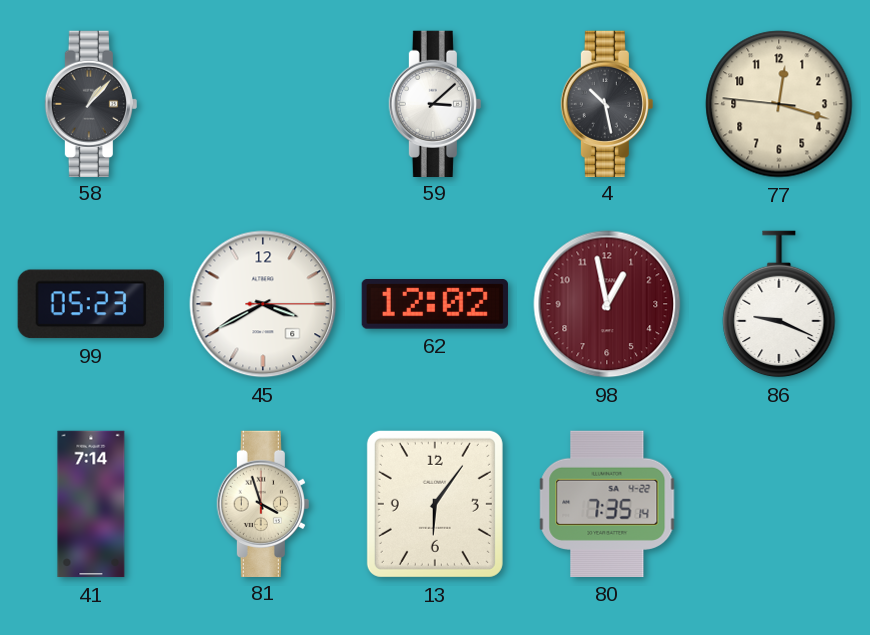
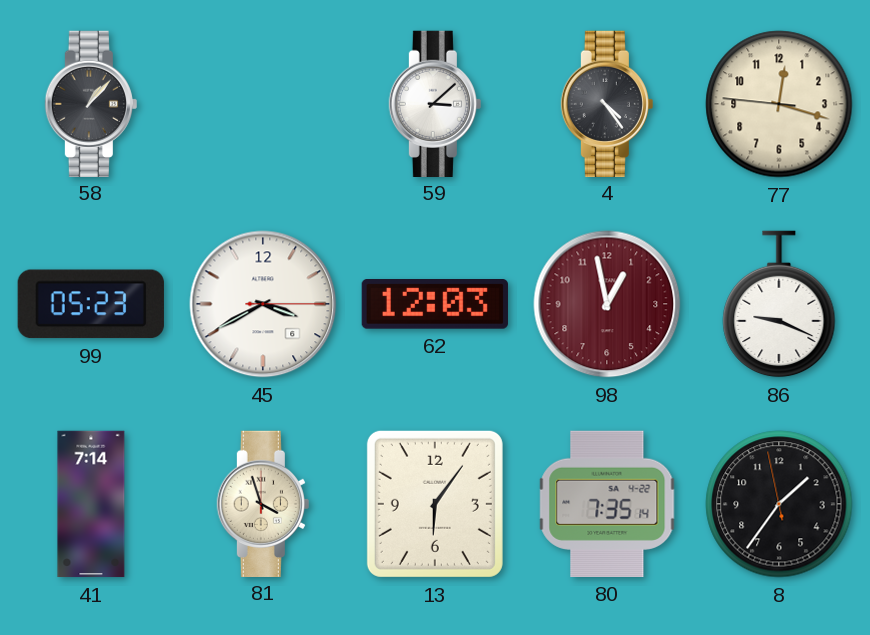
4: 10:28 -> 4:24
62: 12:02 -> 12:03
8: none -> 1:35
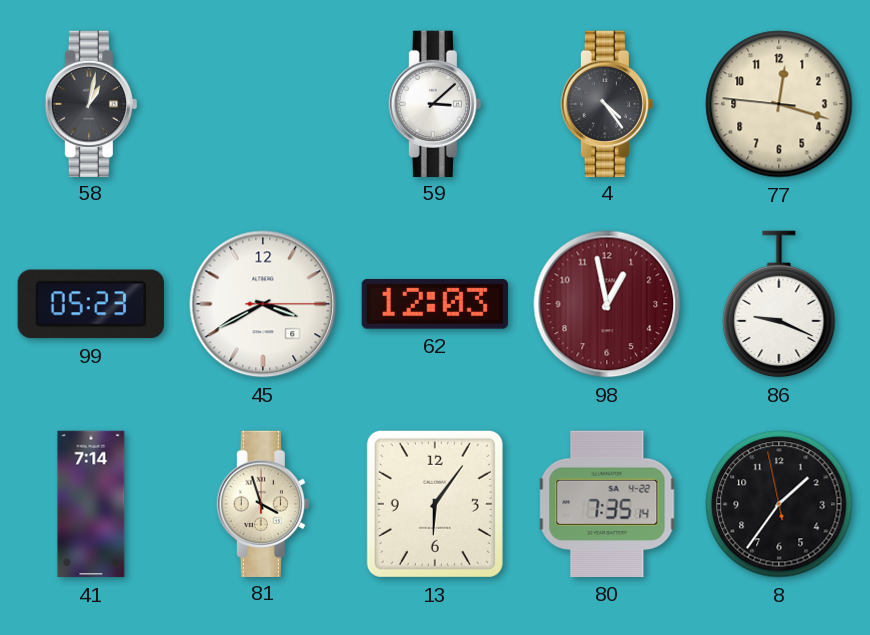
58: 1:07 -> 1:02
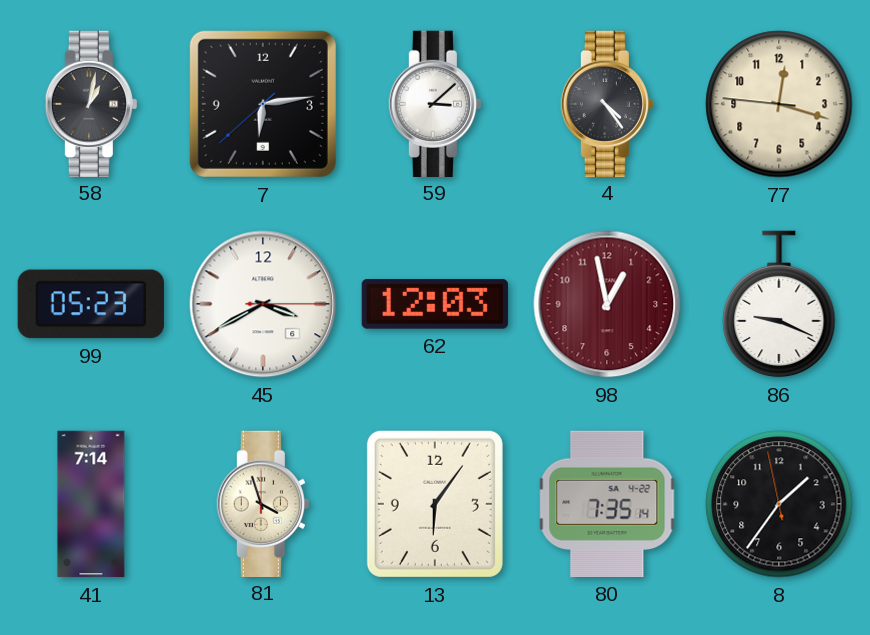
7: none -> 6:13
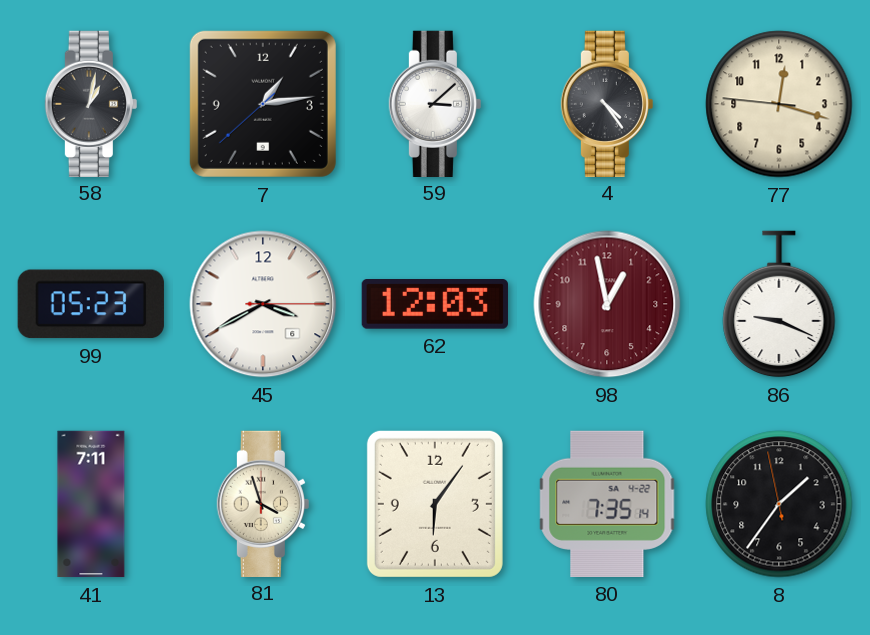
7: 6:13 -> 1:13
41: 7:14 -> 7:11
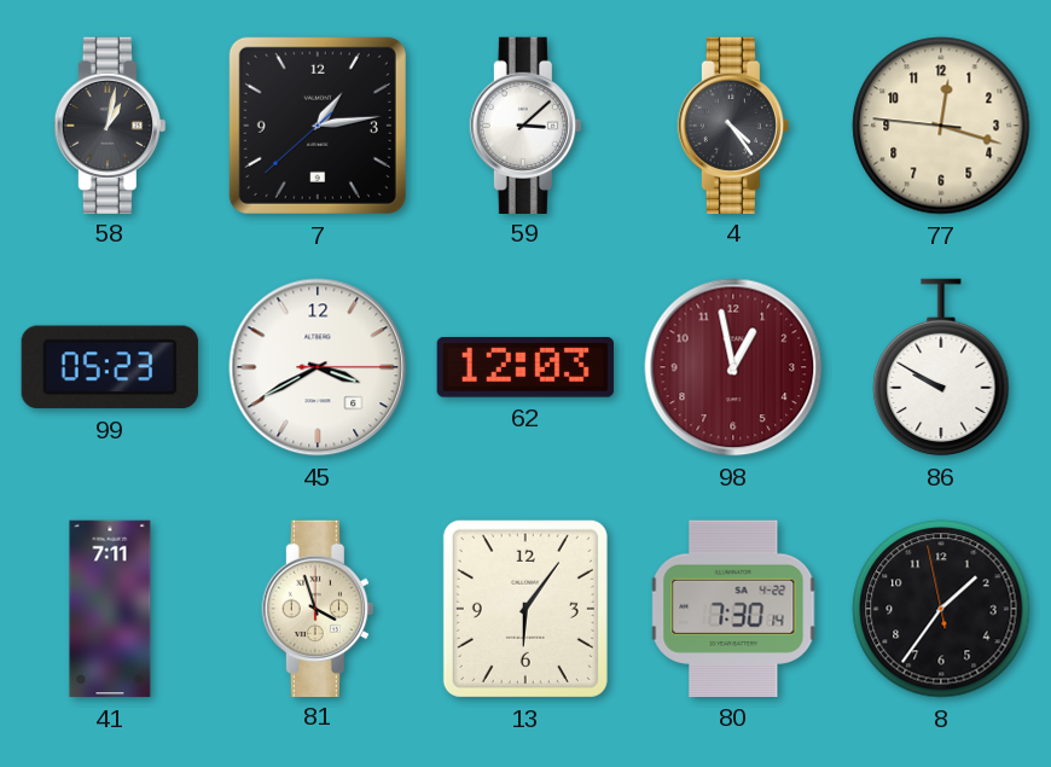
86: 9:19 -> 9:50
80: 7:35 -> 7:30
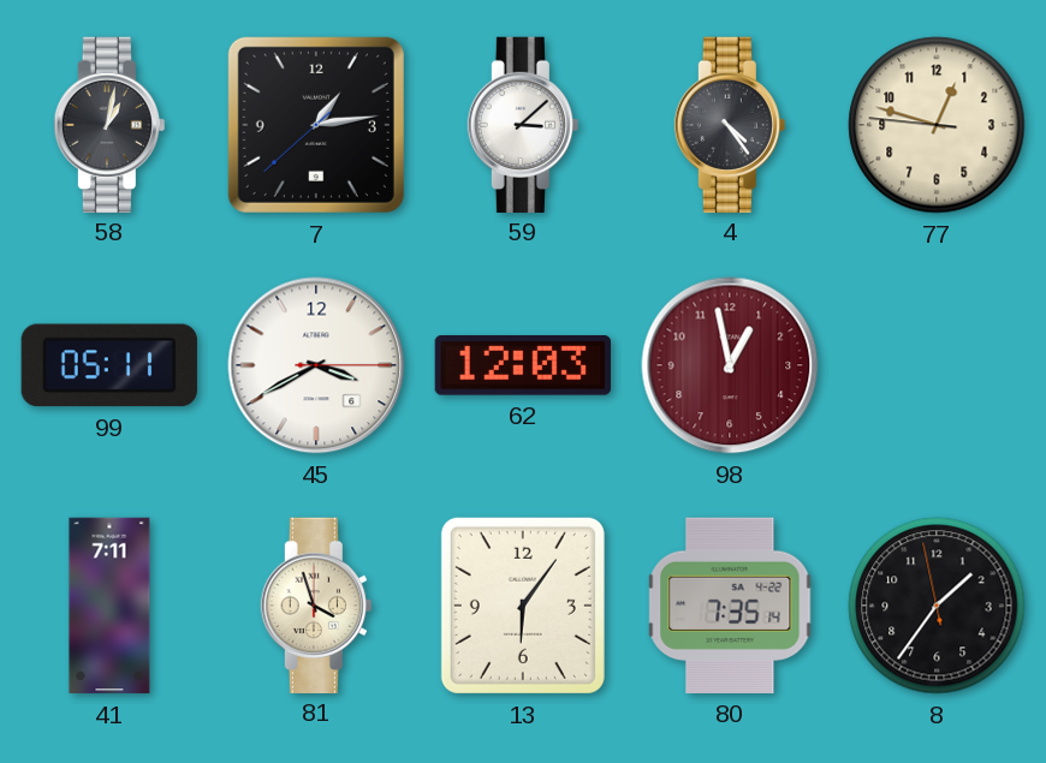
77: 12:17 -> 12:47
99: 05:23 -> 05:11
86: 9:50 -> none
80: 7:30 -> 7:35
